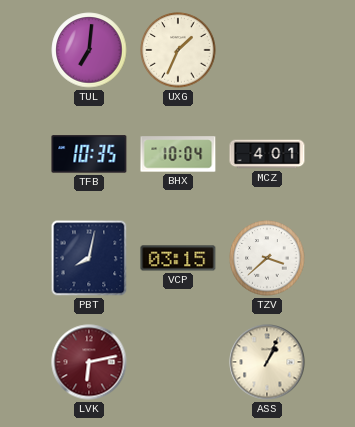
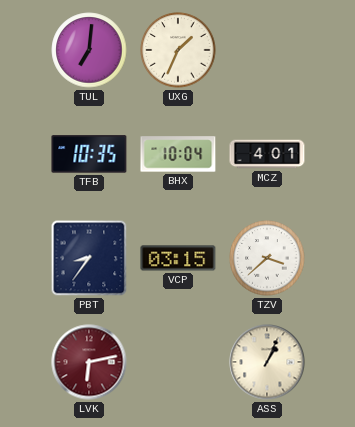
PBT: 8:02 -> 8:36
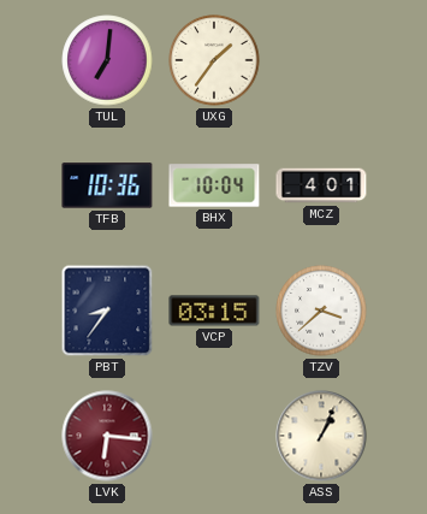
UXG: 1:34 -> 1:36
TFB: 10:35 -> 10:36
LVK: 6:13 -> 6:16
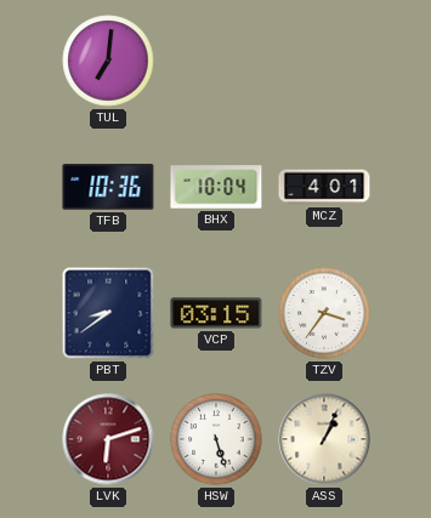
UXG: 1:36 -> none
PBT: 8:36 -> 8:39
TZV: 3:38 -> 3:36
LVK: 6:16 -> 6:12
HSW: none -> 5:27
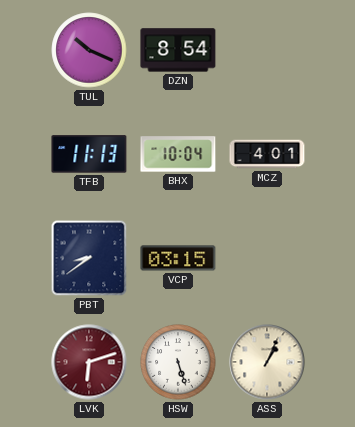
TUL: 7:01 -> 10:19
DZN: none -> 8:54
TFB: 10:36 -> 11:13
TZV: 3:36 -> none
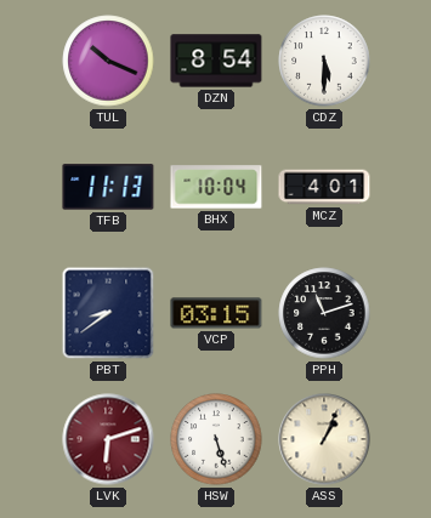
CDZ: none -> 5:30
PPH: none -> 11:12
